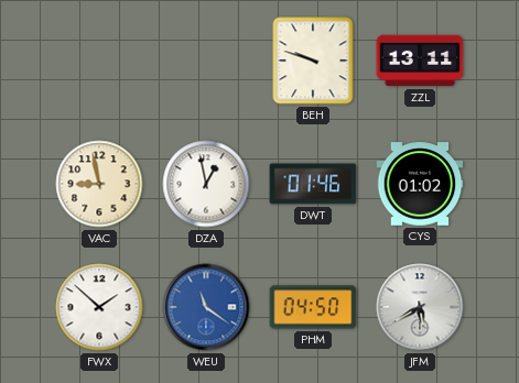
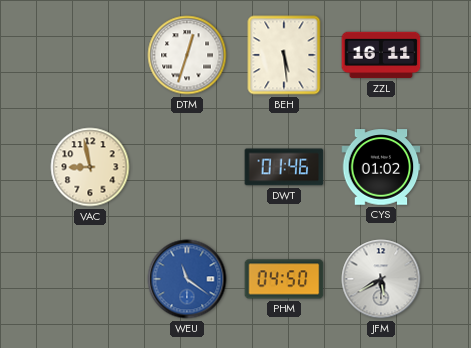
DTM: none -> 12:33
BEH: 9:48 -> 5:29
ZZL: 13:11 -> 16:11
DZA: 12:58 -> none
FWX: 1:52 -> none
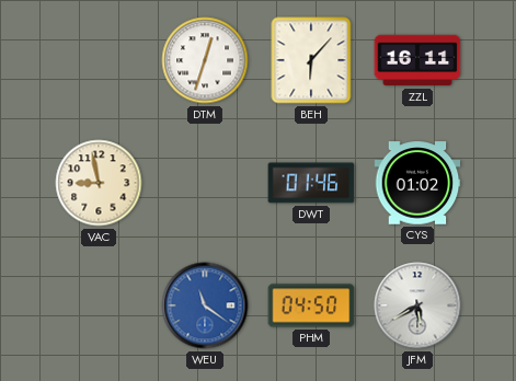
BEH: 5:29 -> 6:07
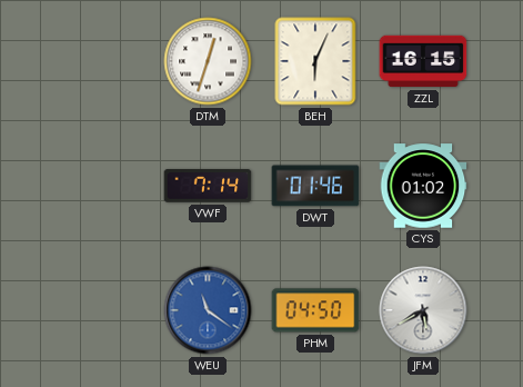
BEH: 6:07 -> 6:04
ZZL: 16:11 -> 16:15
VAC: 8:58 -> none
VWF: none -> 7:14
